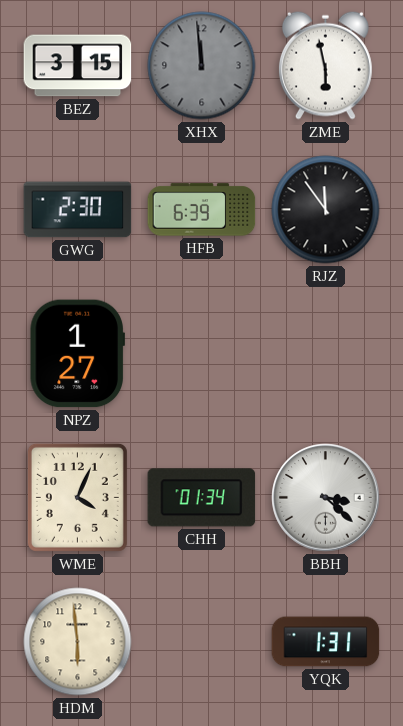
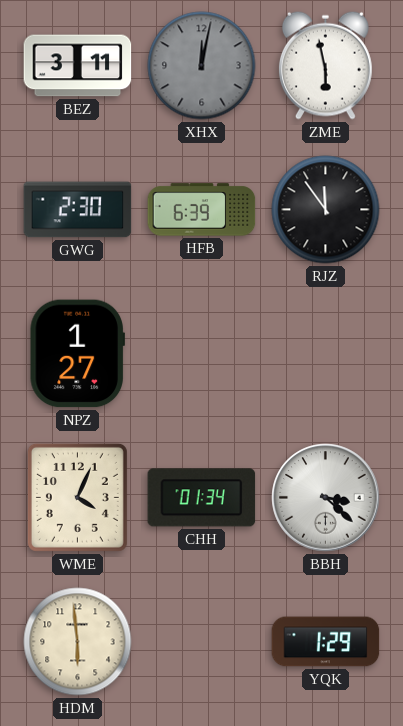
BEZ: 3:15 -> 3:11
XHX: 11:59 -> 12:02
YQK: 1:31 -> 1:29
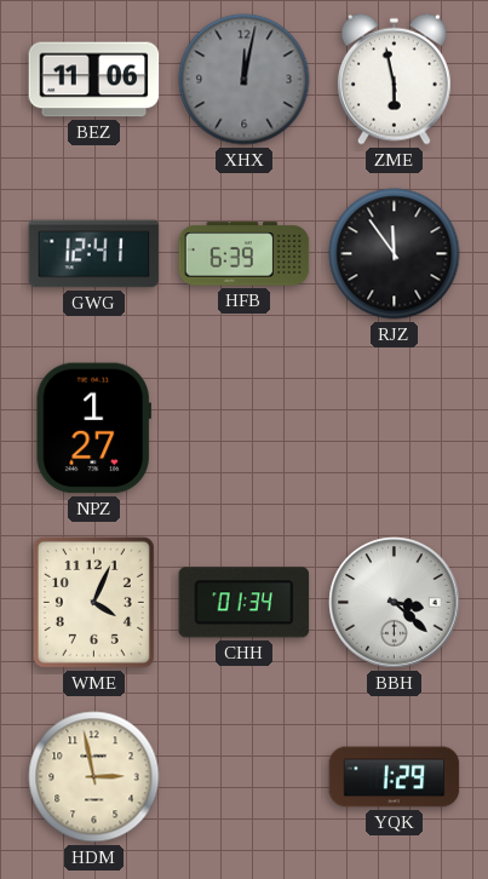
BEZ: 3:11 -> 11:06
GWG: 2:30 -> 12:41
HDM: 5:59 -> 2:58
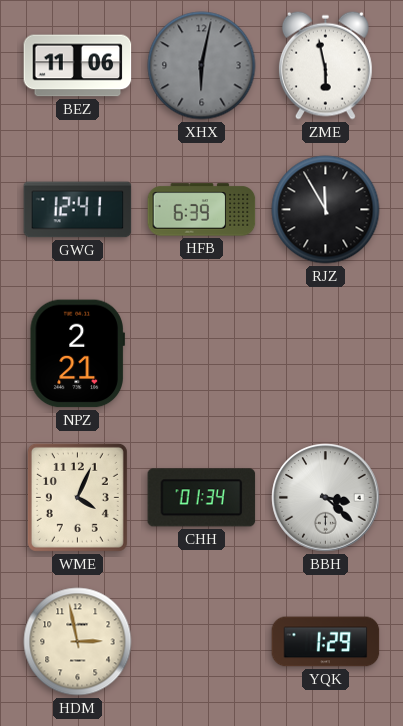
XHX: 12:02 -> 6:02
RJZ: 11:54 -> 11:55
NPZ: 1:27 -> 2:21
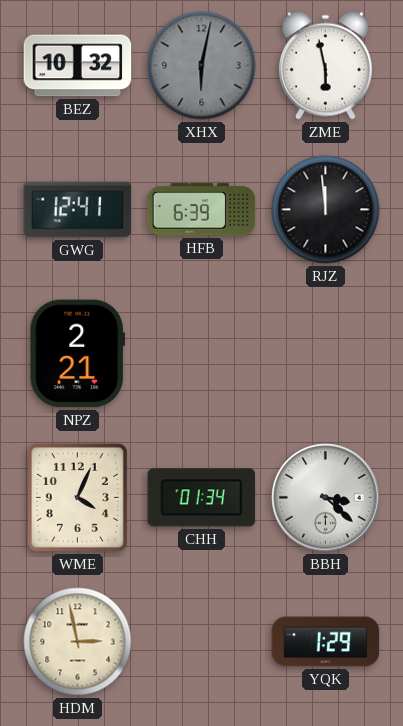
BEZ: 11:06 -> 10:32
RJZ: 11:55 -> 11:59
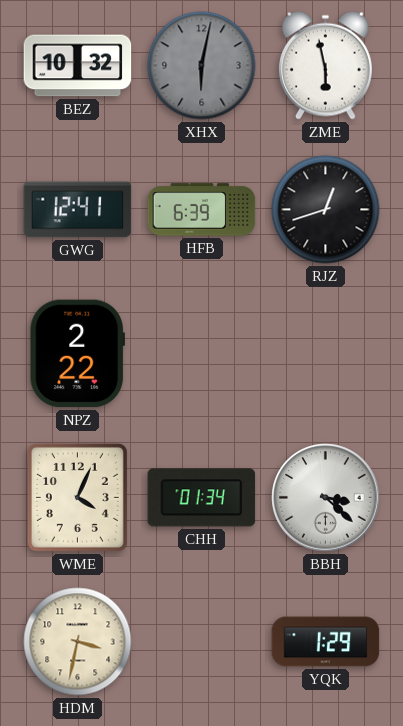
RJZ: 11:59 -> 12:42
NPZ: 2:21 -> 2:22
HDM: 2:58 -> 3:32
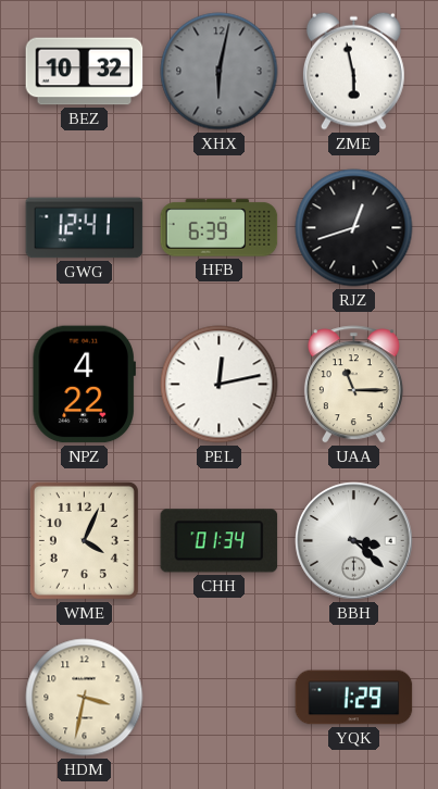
NPZ: 2:22 -> 4:22
PEL: none -> 12:13
UAA: none -> 11:15
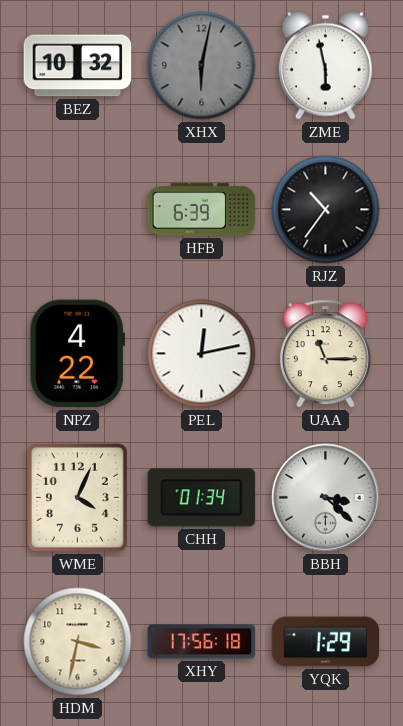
GWG: 12:41 -> none
RJZ: 12:42 -> 10:36
XHY: none -> 17:56
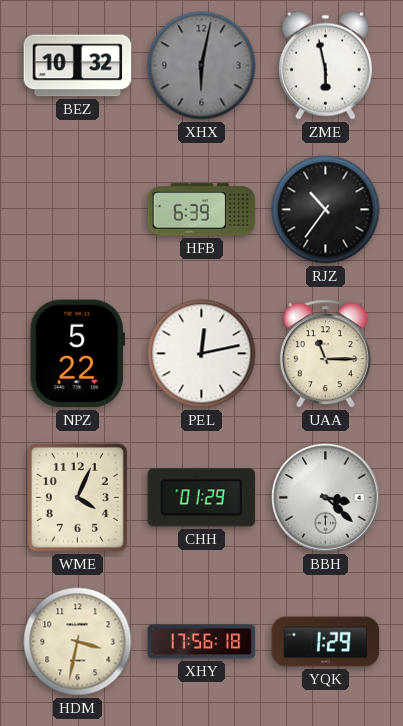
NPZ: 4:22 -> 5:22
CHH: 01:34 -> 01:29
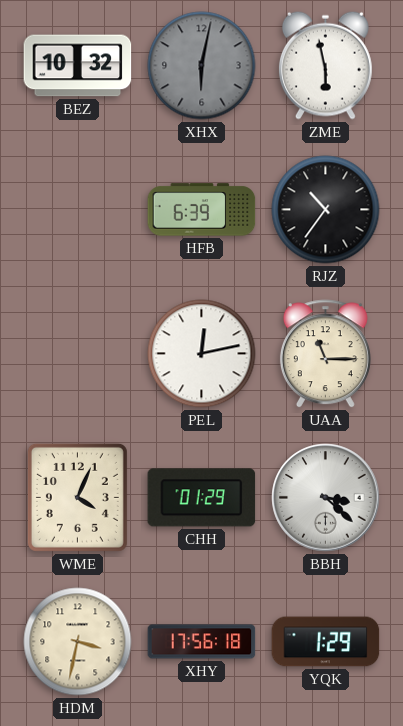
NPZ: 5:22 -> none
